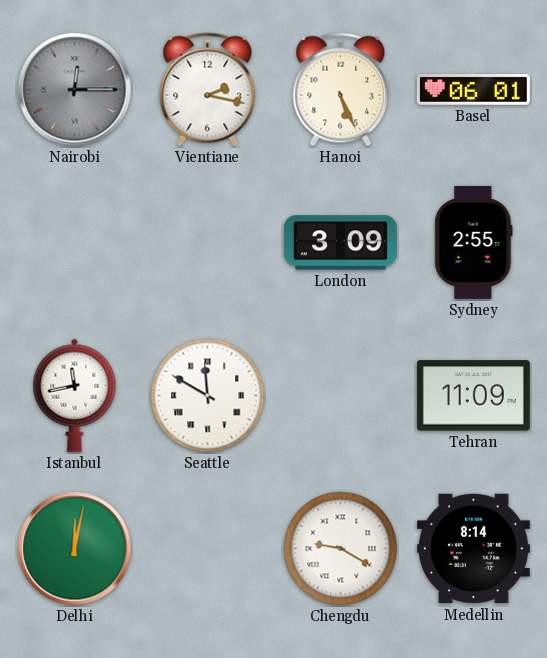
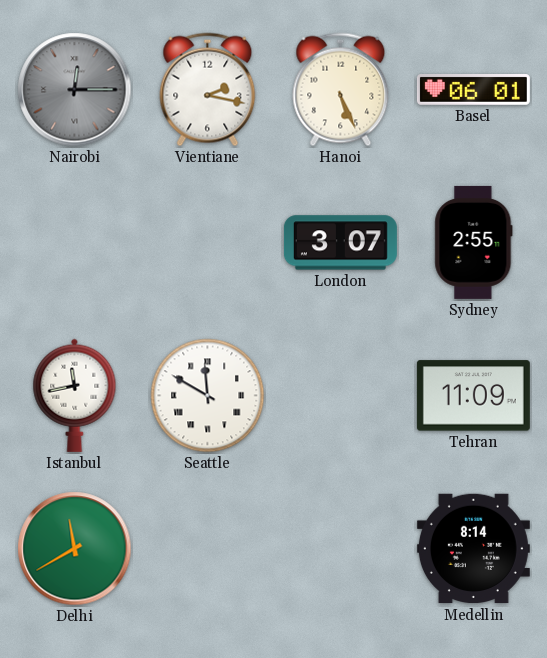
London: 3:09 -> 3:07
Delhi: 12:02 -> 11:40
Chengdu: 9:20 -> none
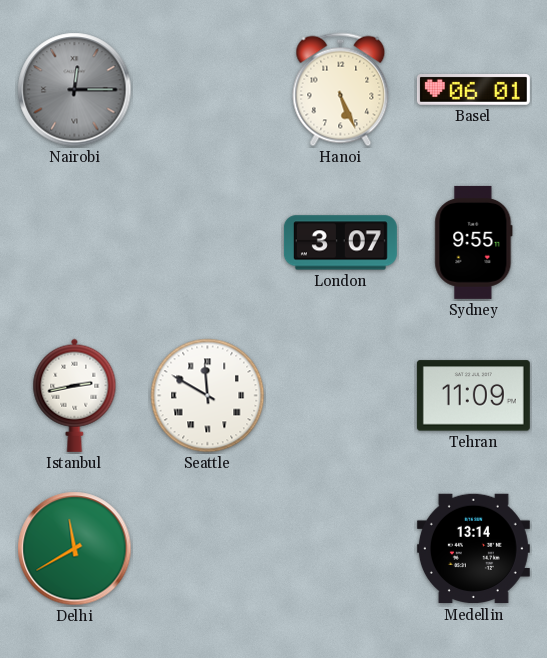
Vientiane: 2:17 -> none
Sydney: 2:55 -> 9:55
Istanbul: 11:43 -> 2:43
Medellin: 8:14 -> 13:14
